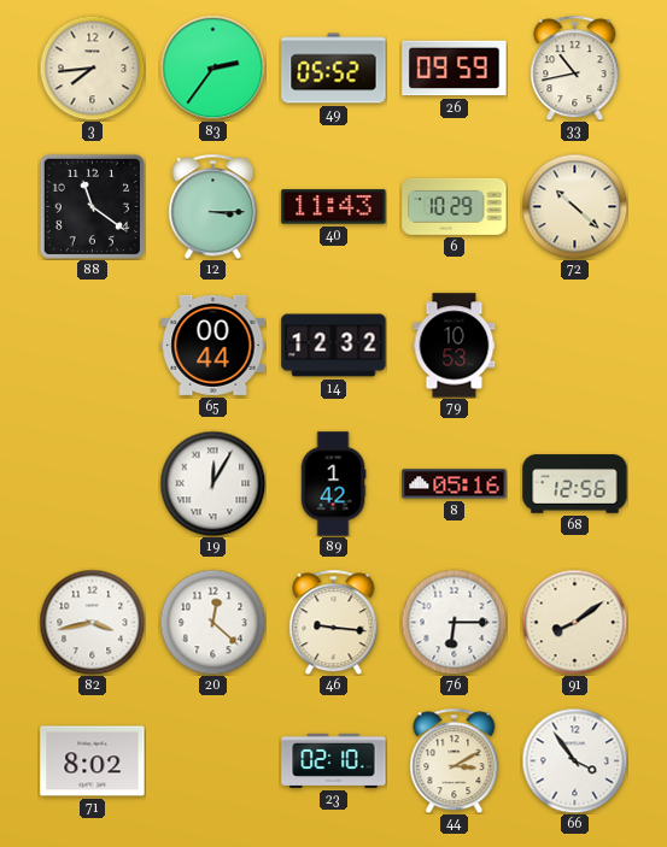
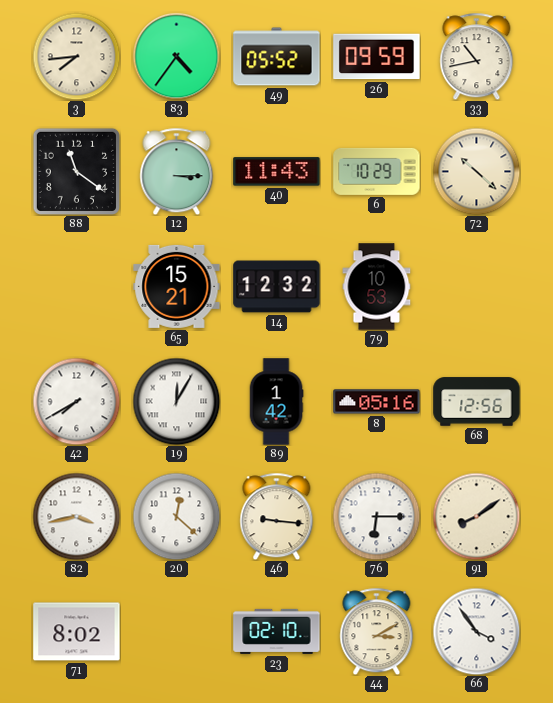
83: 2:36 -> 4:36
65: 00:44 -> 15:21
42: none -> 7:40
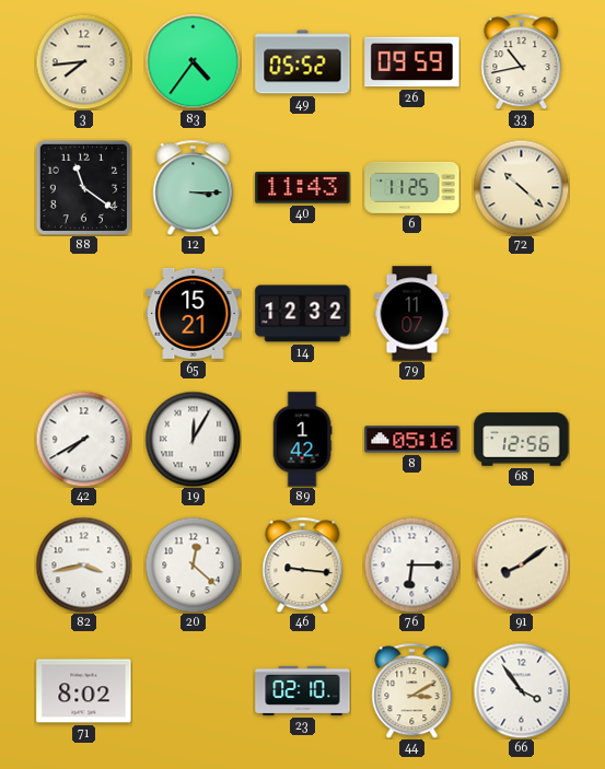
6: 10:29 -> 11:25
79: 10:53 -> 11:07
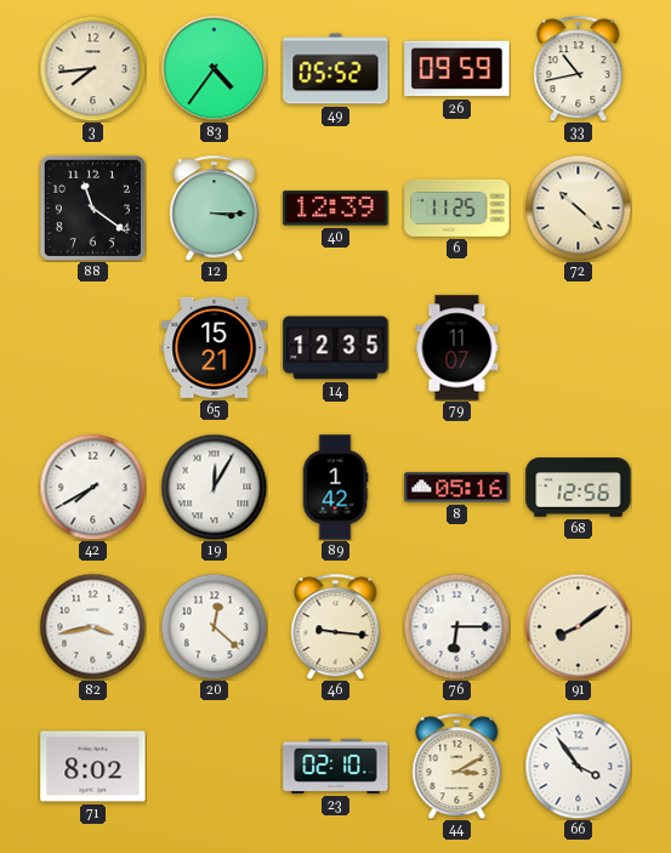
40: 11:43 -> 12:39
14: 12:32 -> 12:35
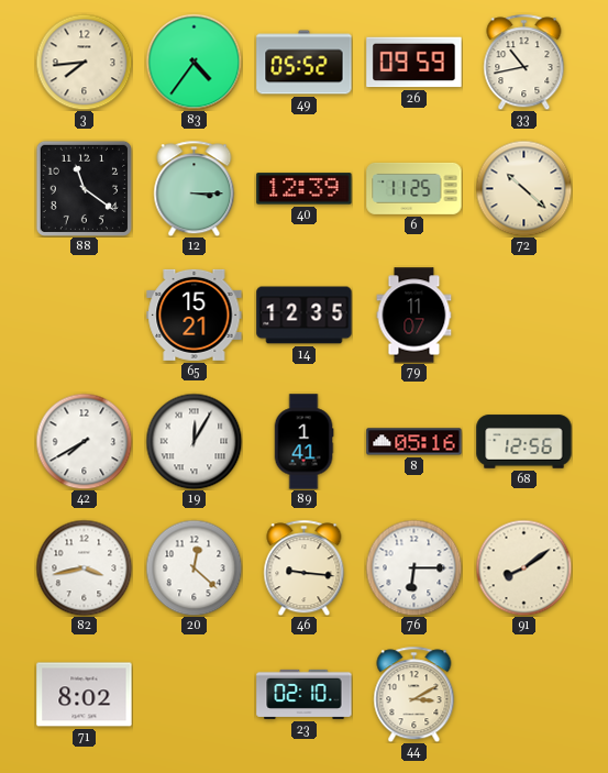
89: 1:42 -> 1:41
66: 3:54 -> none
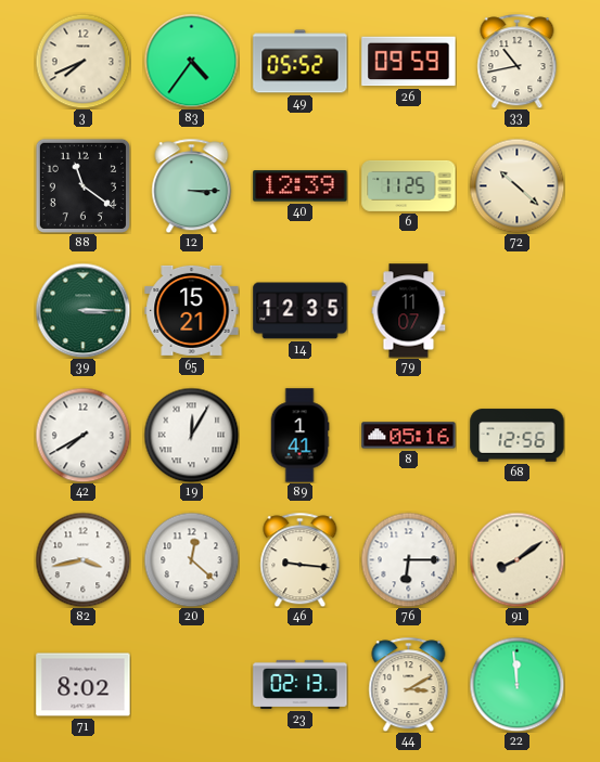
3: 7:44 -> 7:41
39: none -> 3:15
23: 02:10 -> 02:13
22: none -> 11:59
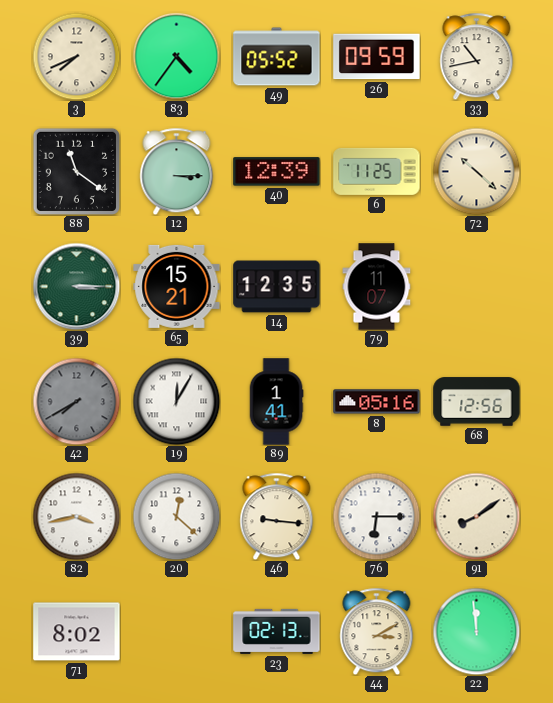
42 dial: white -> grey
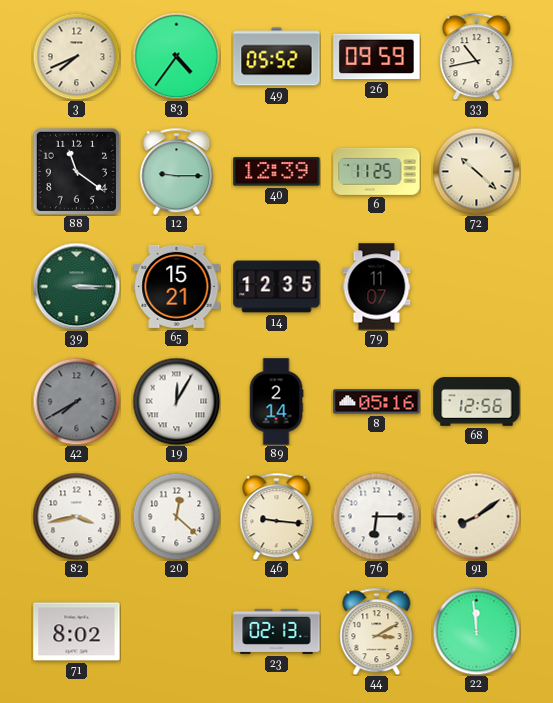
12: 3:15 -> 9:15
89: 1:41 -> 2:14
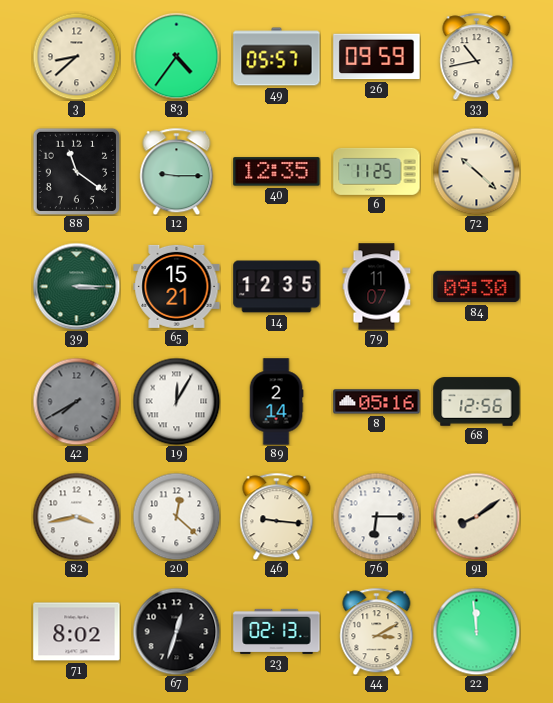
3: 7:41 -> 8:38
49: 05:52 -> 05:57
40: 12:39 -> 12:35
84: none -> 09:30
67: none -> 12:33
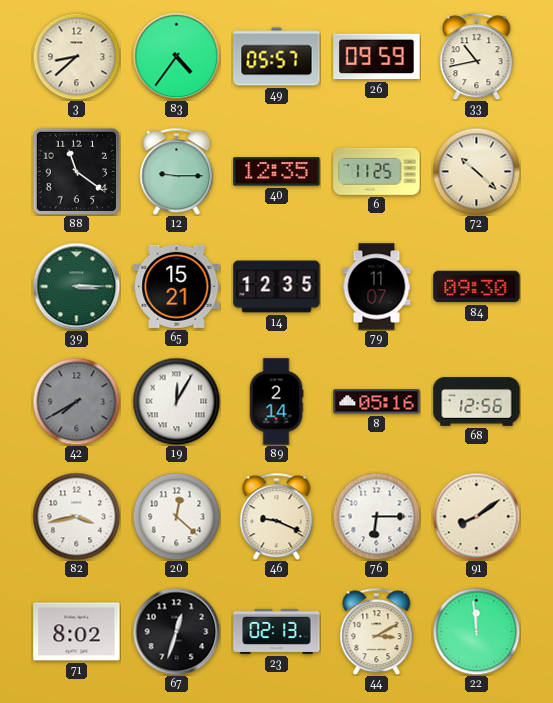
46: 9:16 -> 9:19
